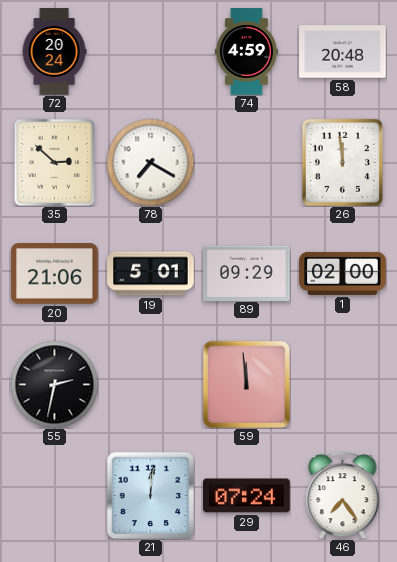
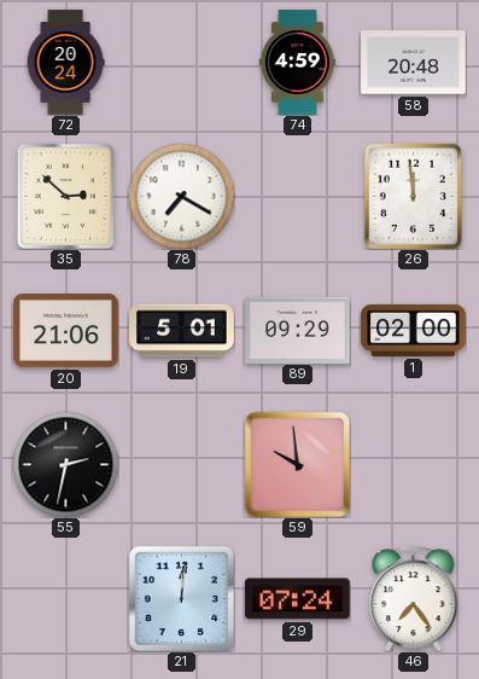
59: 11:59 -> 9:59
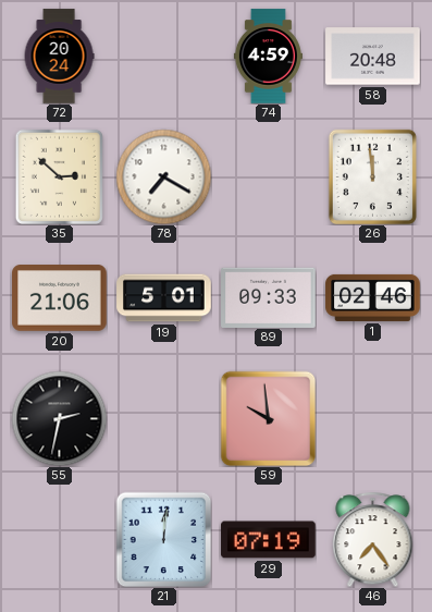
89: 09:29 -> 09:33
1: 02:00 -> 02:46
29: 07:24 -> 07:19
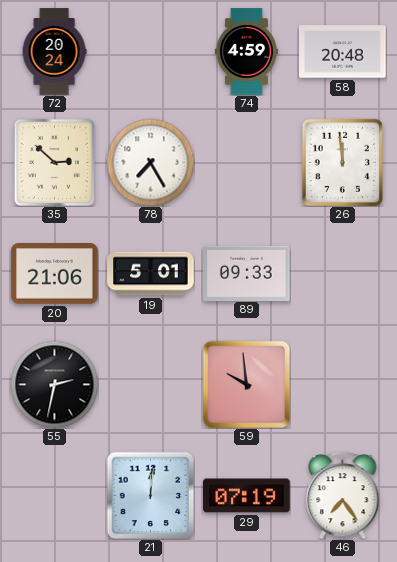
78: 7:20 -> 7:25
1: 02:46 -> none
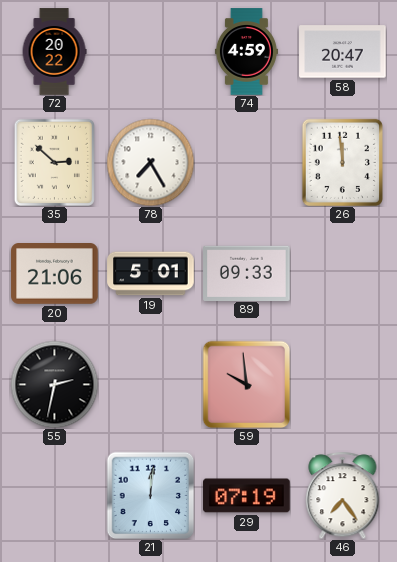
72: 20:24 -> 20:22
58: 20:48 -> 20:47
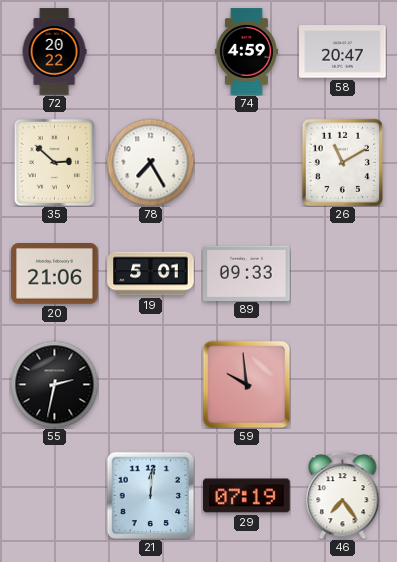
26: 11:59 -> 11:10
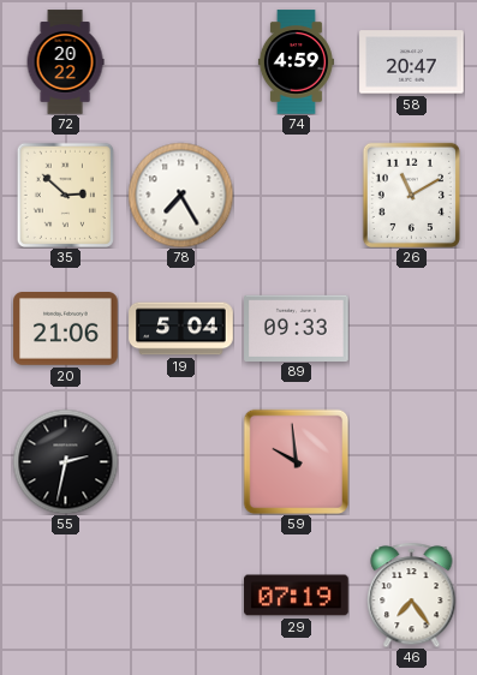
19: 5:01 -> 5:04
21: 12:01 -> none
